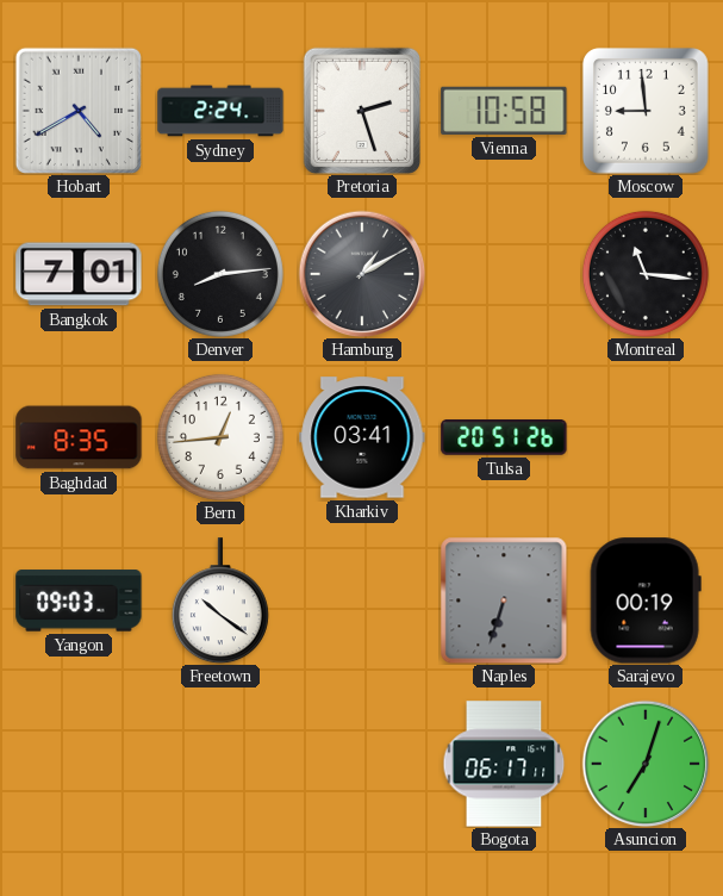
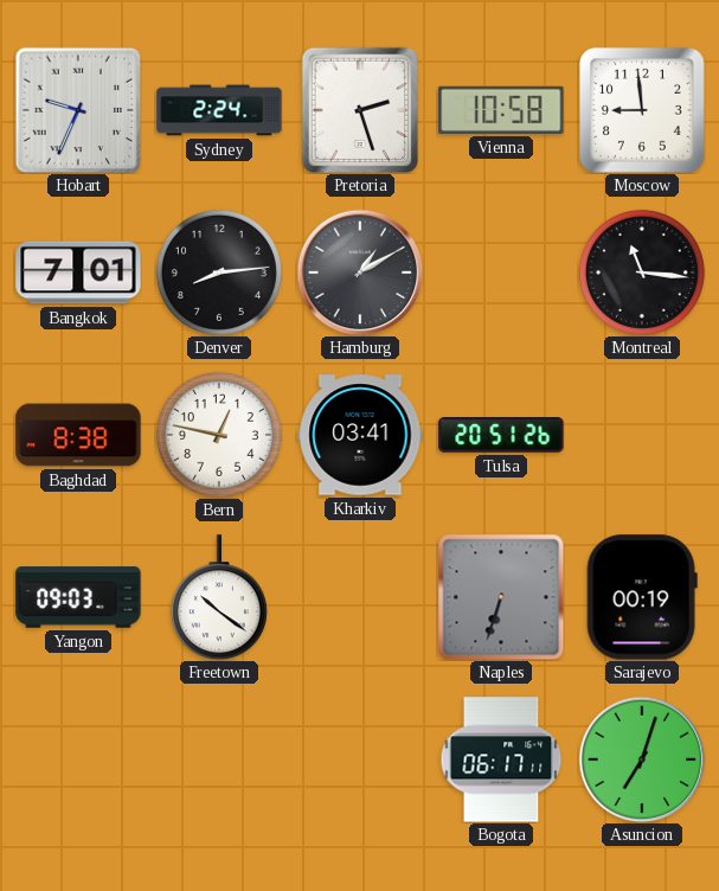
Hobart: 4:40 -> 9:34
Baghdad: 8:35 -> 8:38
Bern: 12:44 -> 12:47
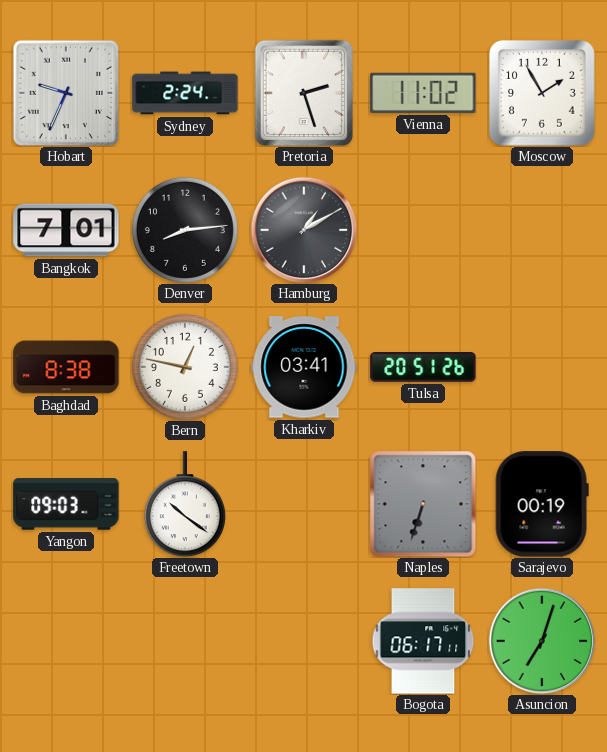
Vienna: 10:58 -> 11:02
Moscow: 8:59 -> 1:55
Montreal: 11:16 -> none
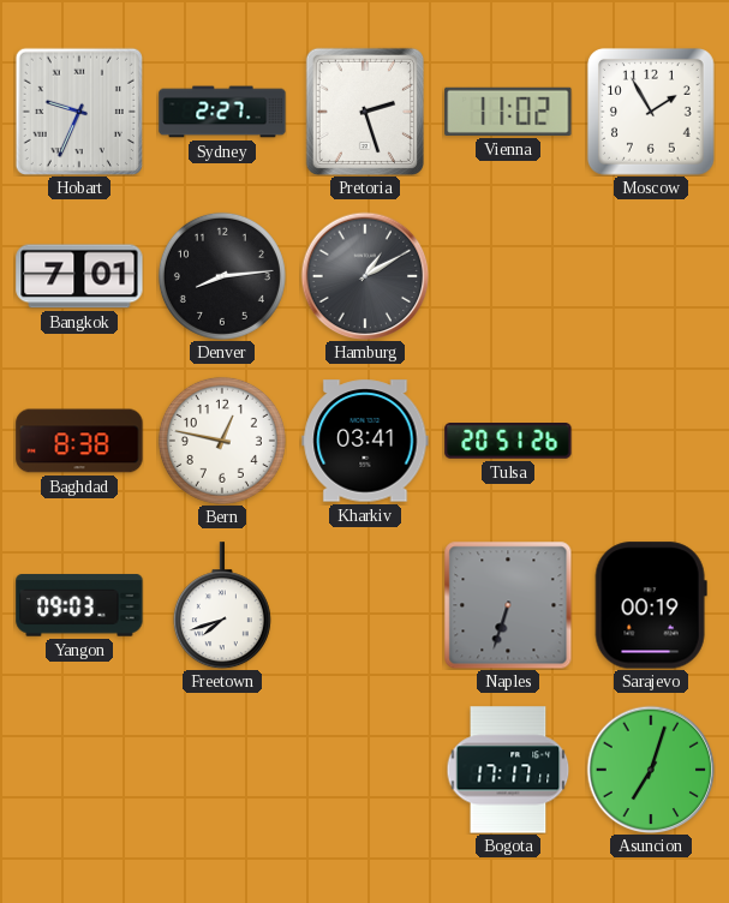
Sydney: 2:24 -> 2:27
Freetown: 10:21 -> 7:42
Bogota: 06:17 -> 17:17
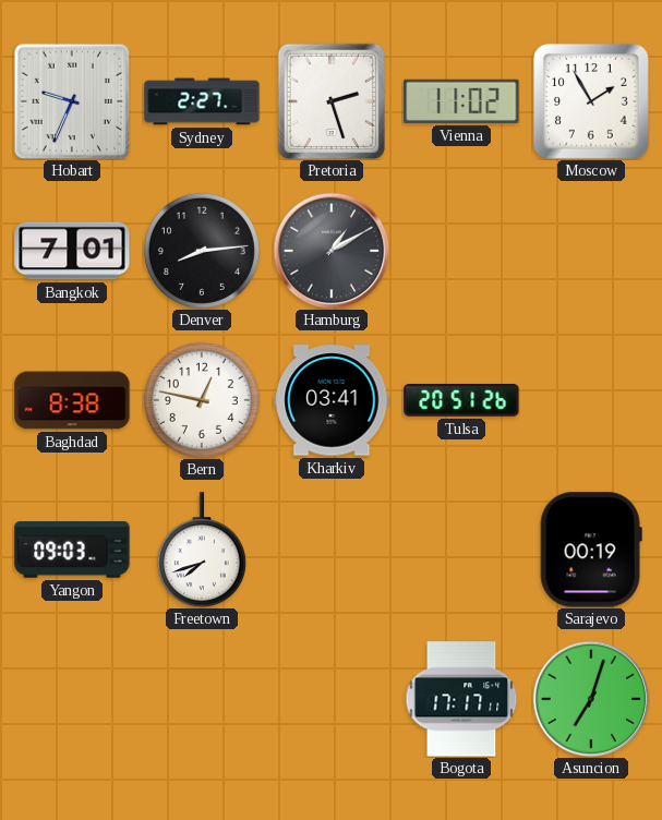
Naples: 6:33 -> none
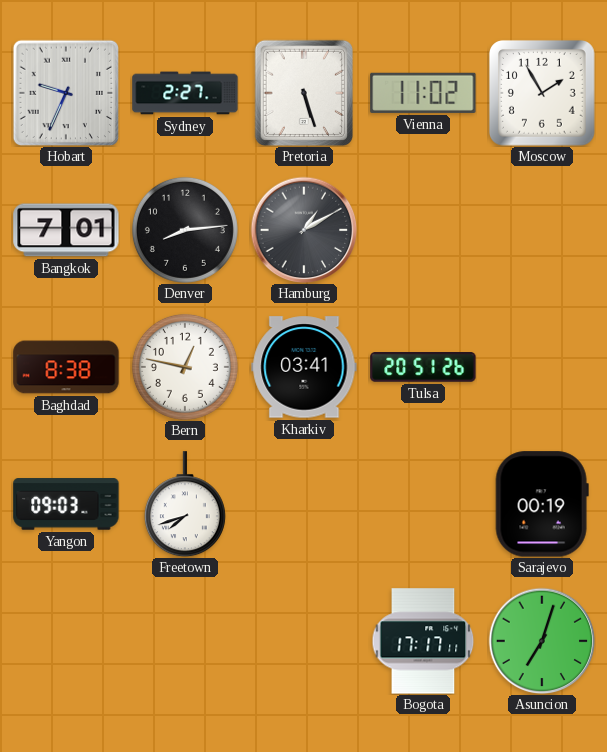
Pretoria: 2:27 -> 5:27
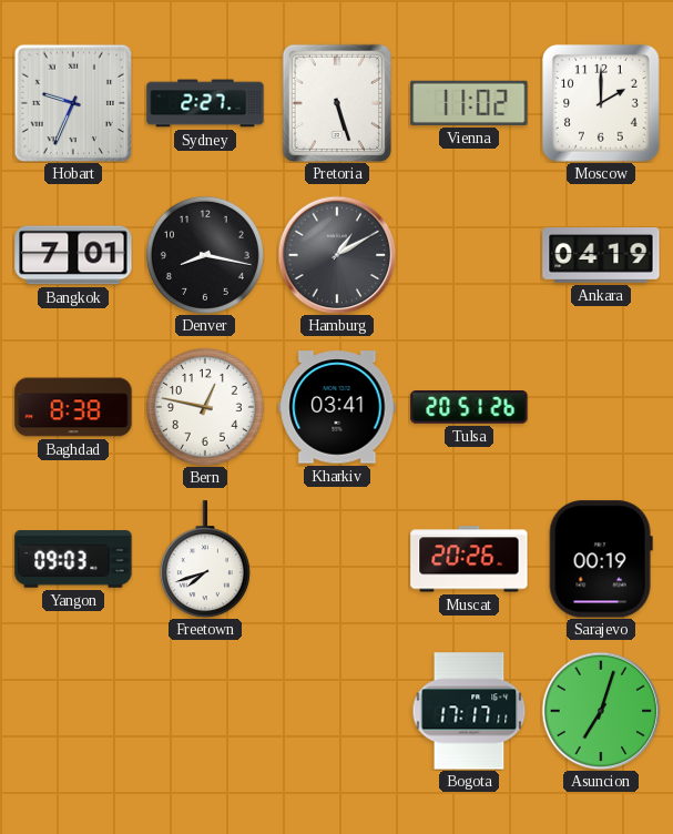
Moscow: 1:55 -> 2:00
Denver: 8:14 -> 8:17
Ankara: none -> 04:19
Muscat: none -> 20:26
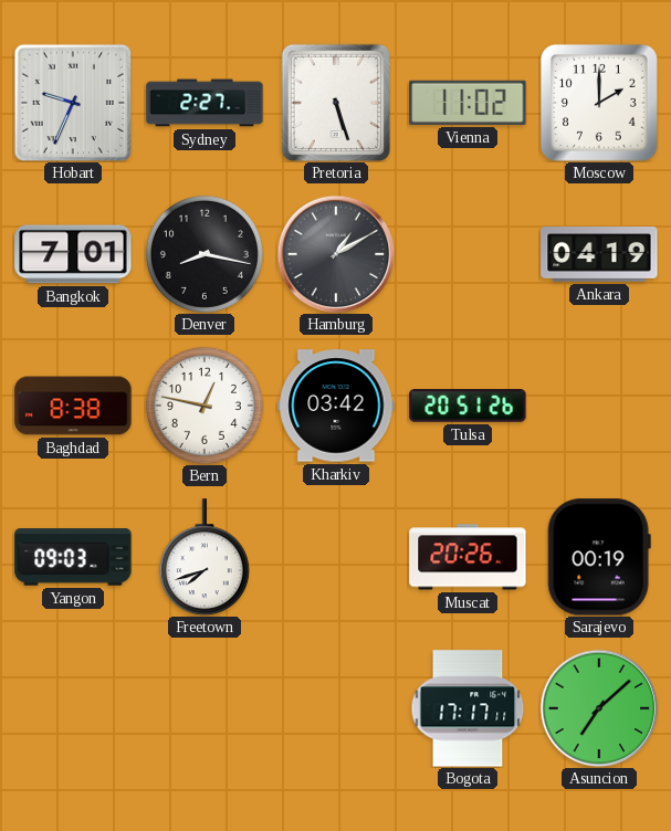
Kharkiv: 03:41 -> 03:42
Asuncion: 7:03 -> 7:08
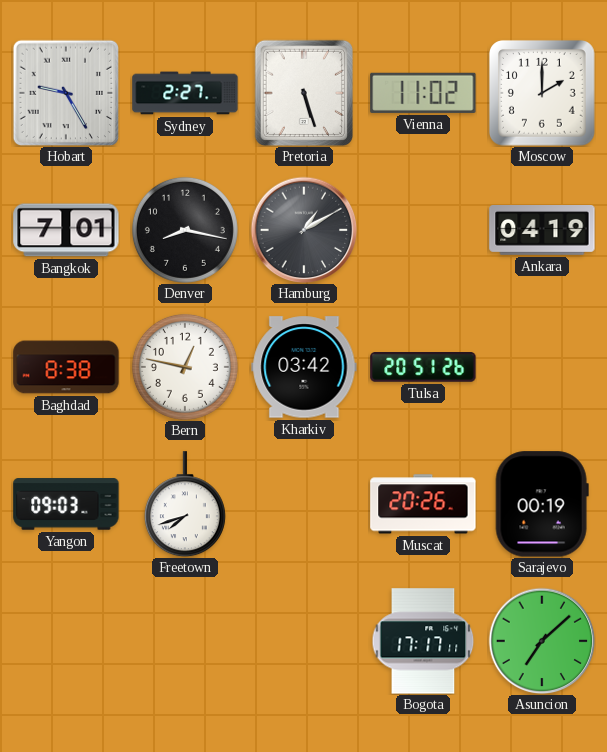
Hobart: 9:34 -> 9:25
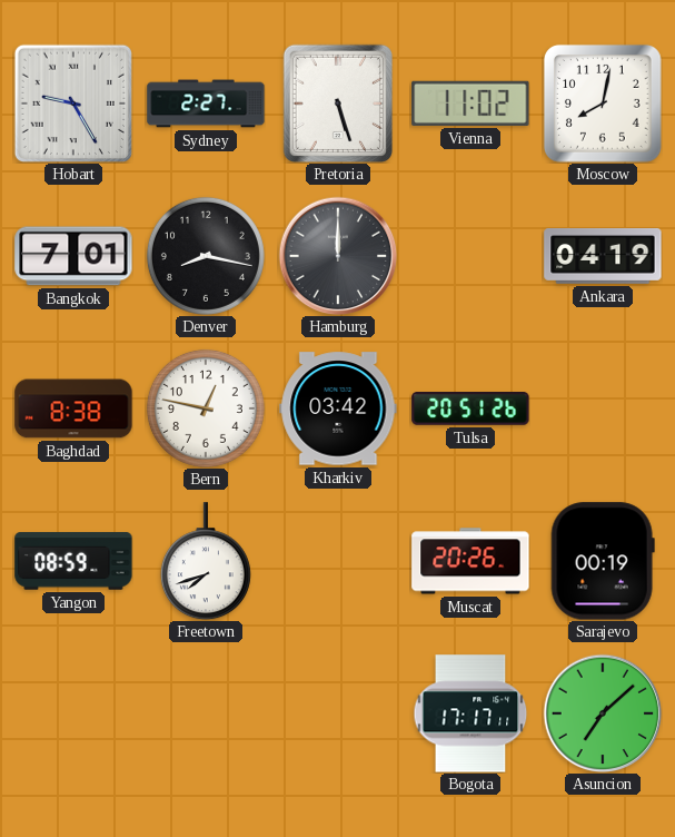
Moscow: 2:00 -> 8:02
Hamburg: 1:10 -> 12:00
Yangon: 09:03 -> 08:59
